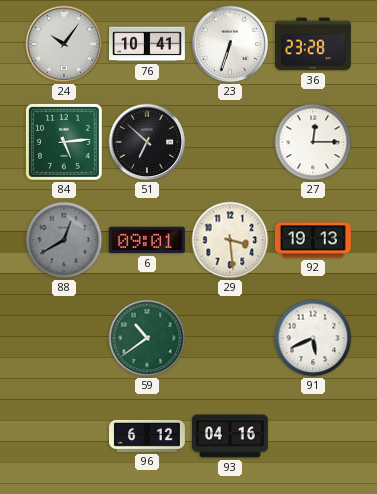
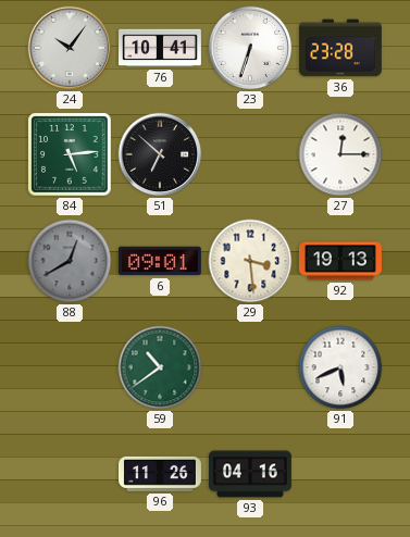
96: 6:12 -> 11:26
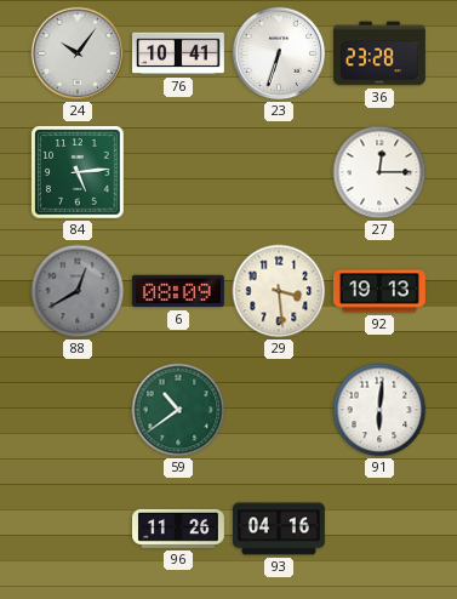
51: 6:52 -> none
6: 09:01 -> 08:09
91: 5:41 -> 6:01
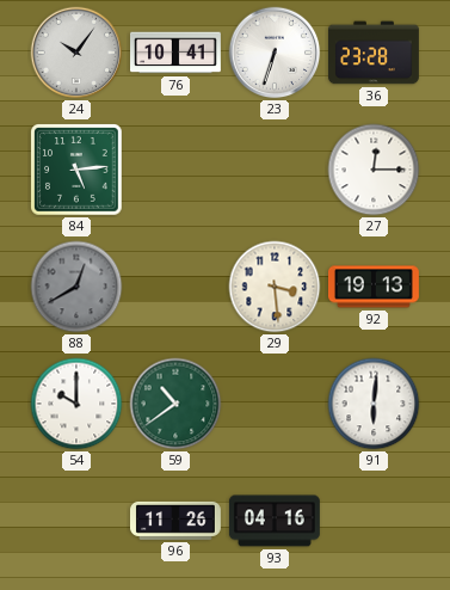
6: 08:09 -> none
54: none -> 10:00
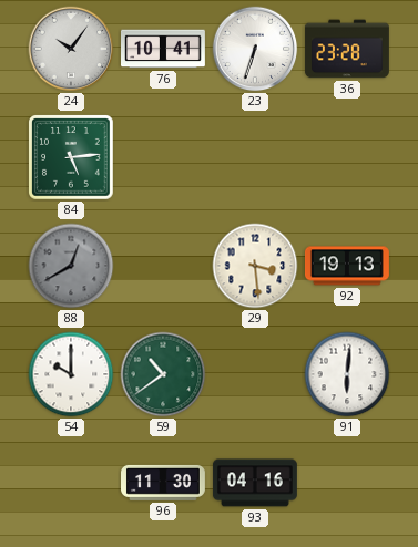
27: 12:15 -> none
96: 11:26 -> 11:30
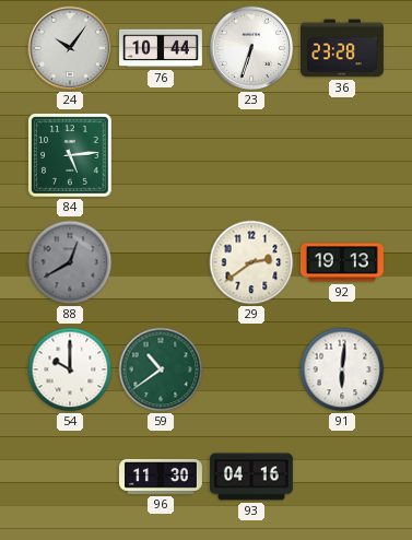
76: 10:41 -> 10:44
29: 3:29 -> 2:39
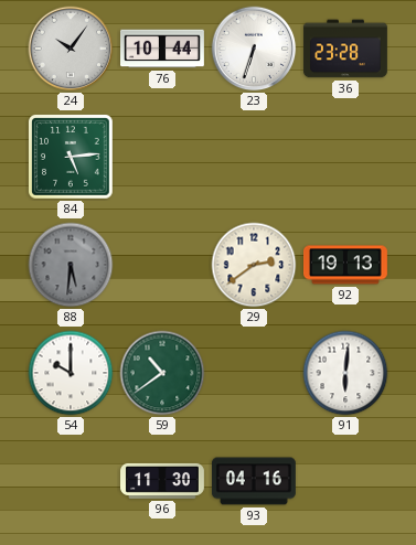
88: 12:40 -> 5:31
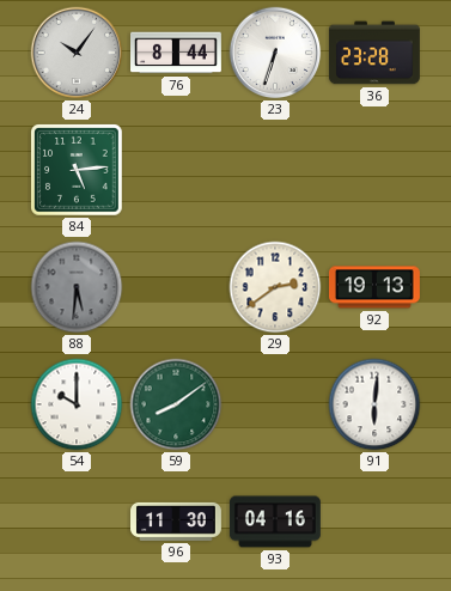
76: 10:44 -> 8:44
59: 10:39 -> 8:09
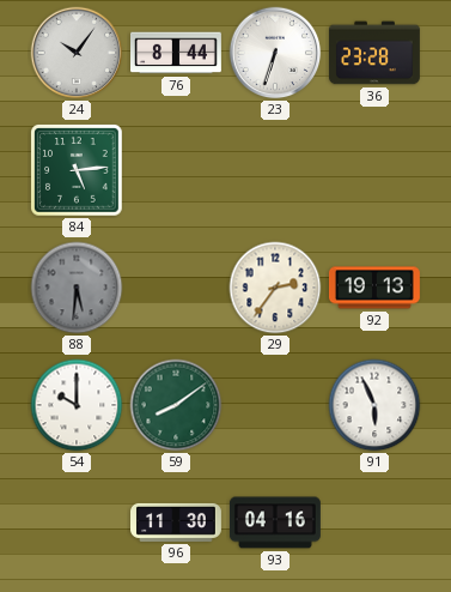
29: 2:39 -> 2:36
91: 6:01 -> 5:56
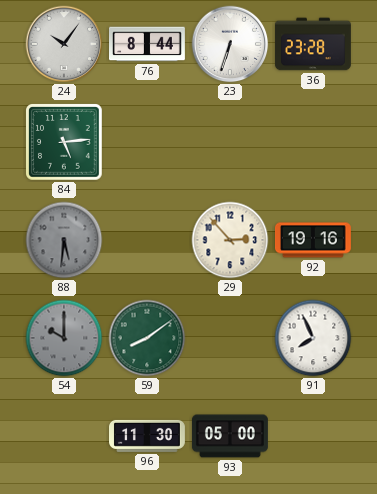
29: 2:36 -> 2:53
92: 19:13 -> 19:16
54 dial: white -> grey
91: 5:56 -> 7:56
93: 04:16 -> 05:00
